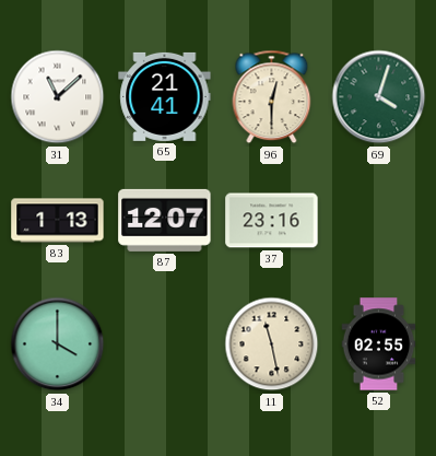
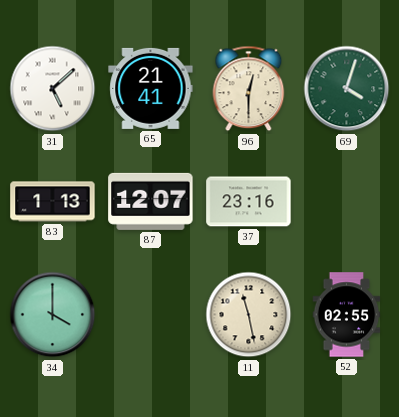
31: 11:08 -> 5:08
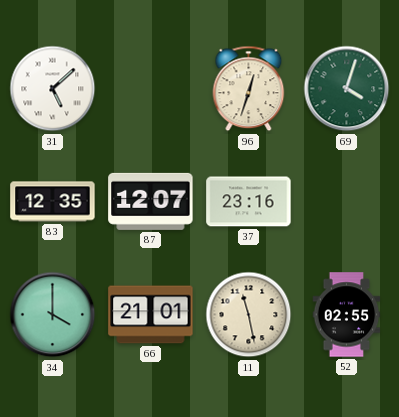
65: 21:41 -> none
96: 12:30 -> 12:33
83: 1:13 -> 12:35
66: none -> 21:01
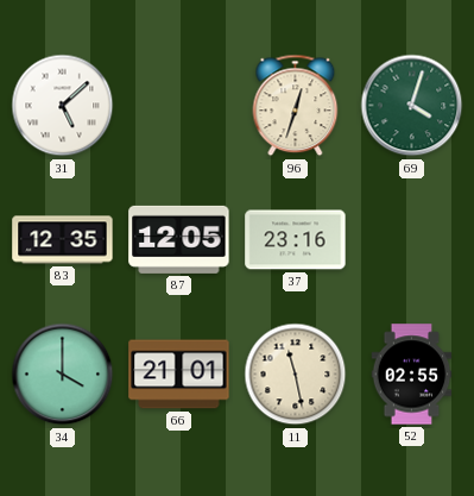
87: 12:07 -> 12:05
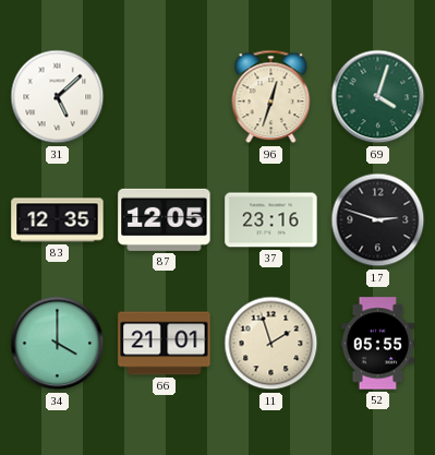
17: none -> 2:48
11: 11:28 -> 1:57
52: 02:55 -> 05:55
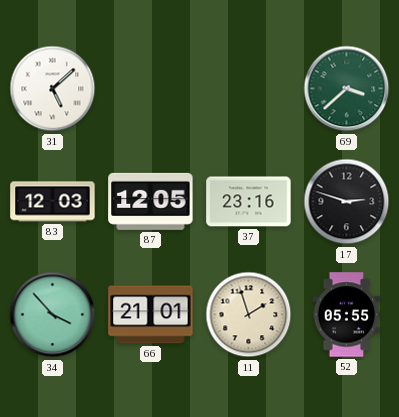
96: 12:33 -> none
69: 4:03 -> 3:38
83: 12:35 -> 12:03
34: 4:00 -> 3:53
